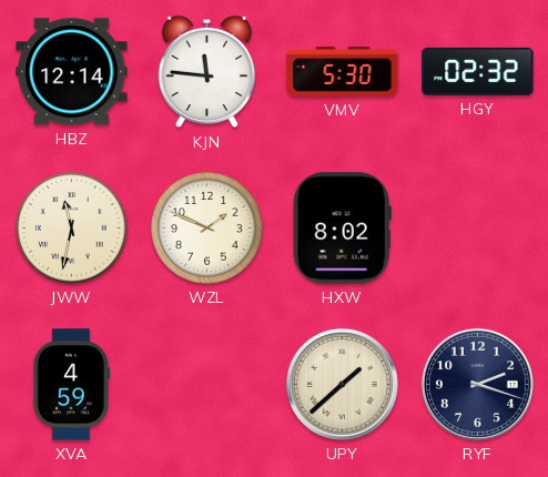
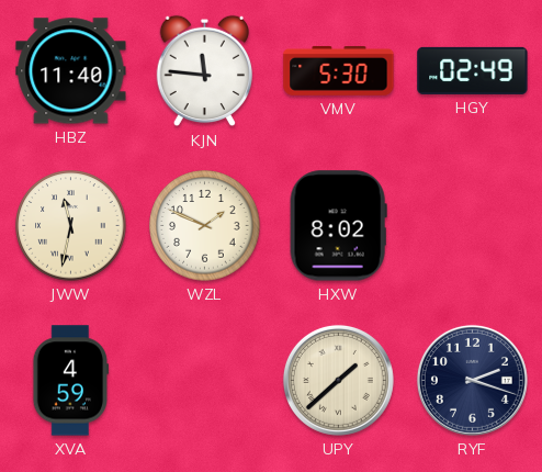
HBZ: 12:14 -> 11:40
HGY: 02:32 -> 02:49
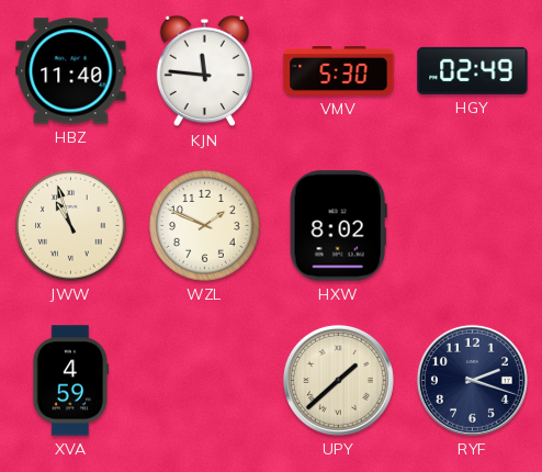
JWW: 11:32 -> 10:57
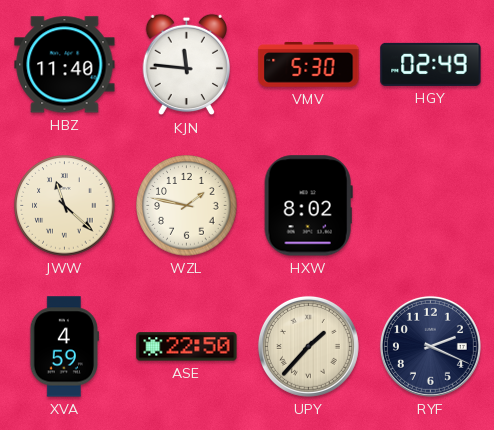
JWW: 10:57 -> 11:22
WZL: 1:49 -> 1:47
ASE: none -> 22:50
UPY: 1:38 -> 1:37
RYF: 2:18 -> 2:19
